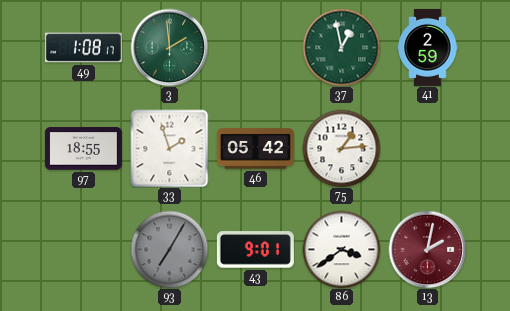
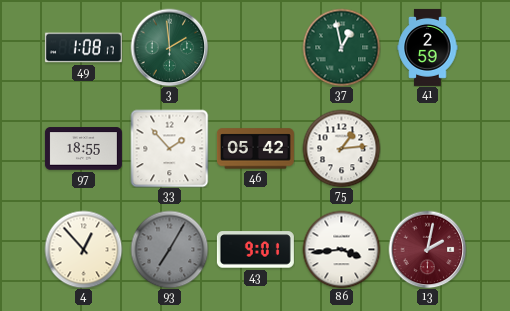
33: 1:57 -> 1:53
4: none -> 12:53
86: 3:39 -> 3:44
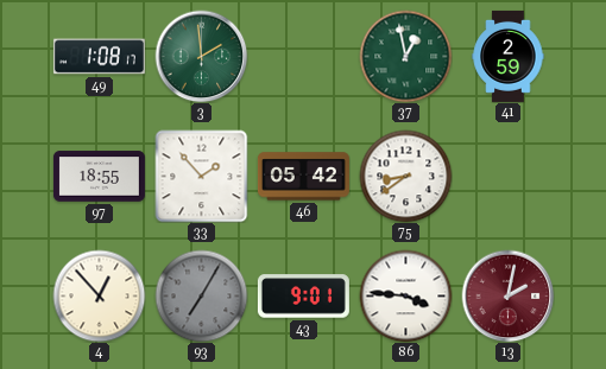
75: 1:14 -> 8:39
86: 3:44 -> 3:46
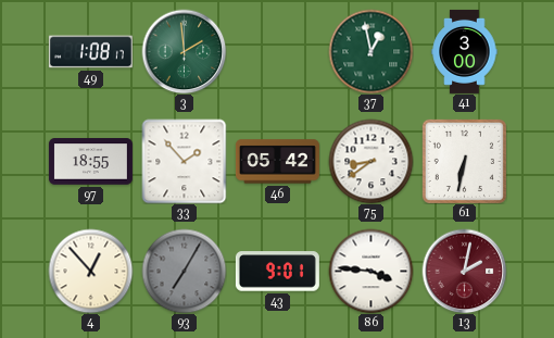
41: 2:59 -> 3:00
61: none -> 6:32
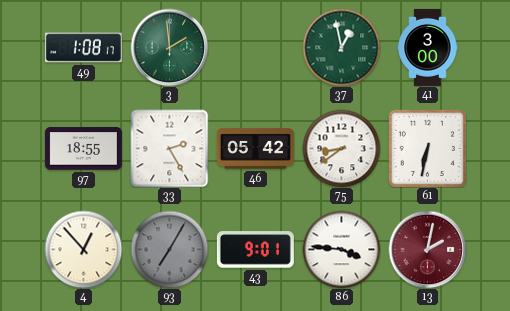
33: 1:53 -> 2:25
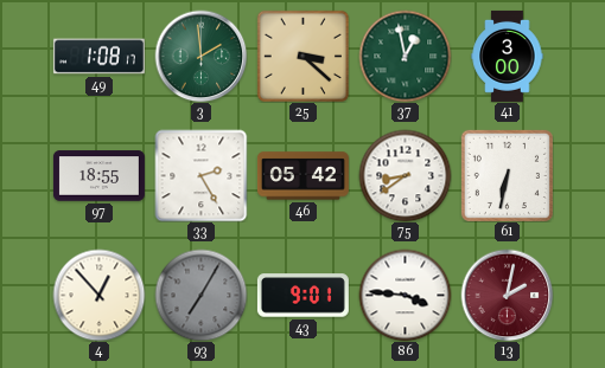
25: none -> 3:22
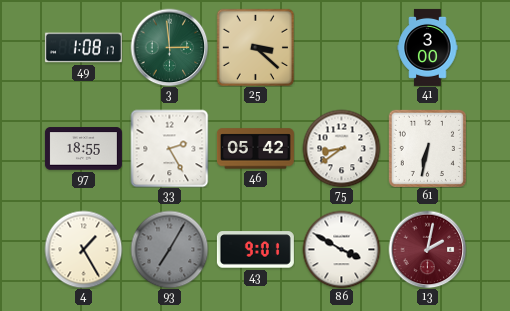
3: 1:59 -> 2:59
37: 12:58 -> none
4: 12:53 -> 1:25
86: 3:46 -> 3:50
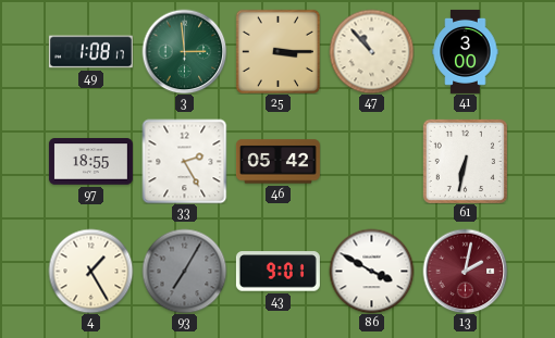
25: 3:22 -> 3:15
47: none -> 10:53
75: 8:39 -> none
